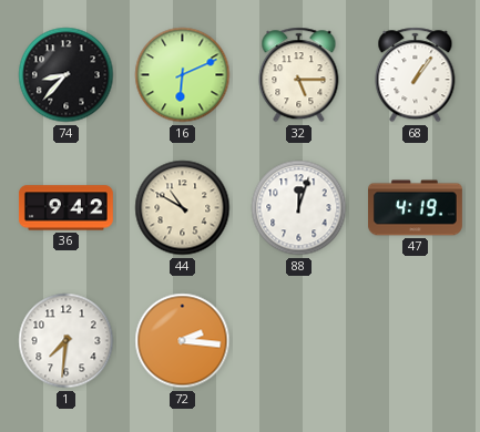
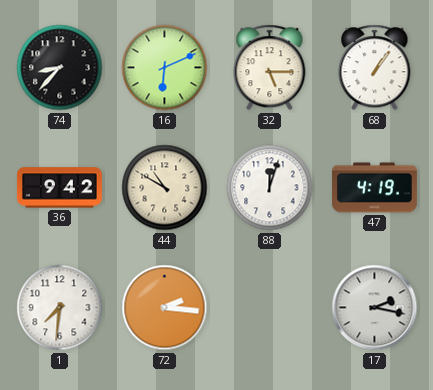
17: none -> 2:17
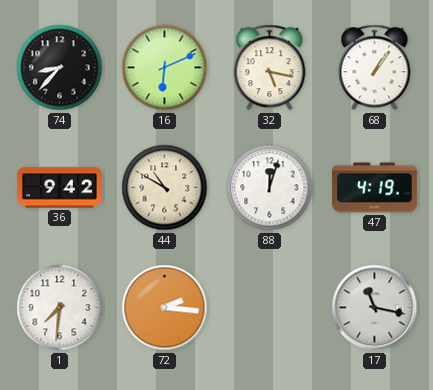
32: 5:15 -> 5:17
17: 2:17 -> 11:17
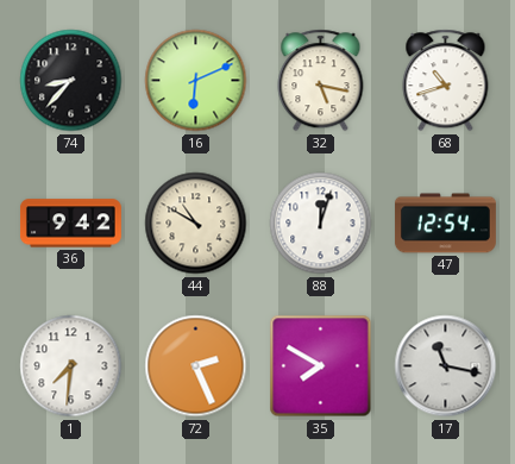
68: 1:06 -> 10:42
47: 4:19 -> 12:54
72: 2:16 -> 2:26
35: none -> 7:50
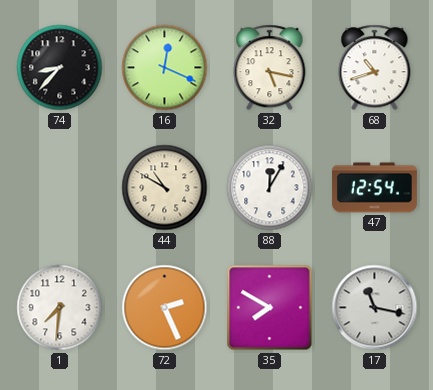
16: 6:11 -> 12:19
36: 9:42 -> none
88: 12:03 -> 12:05
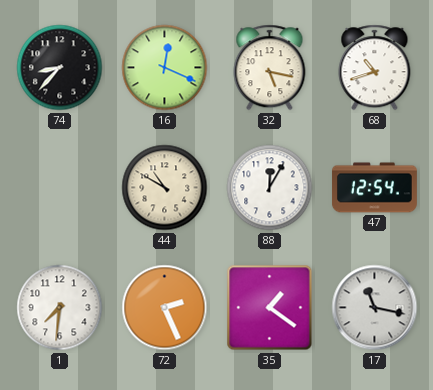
35: 7:50 -> 1:21
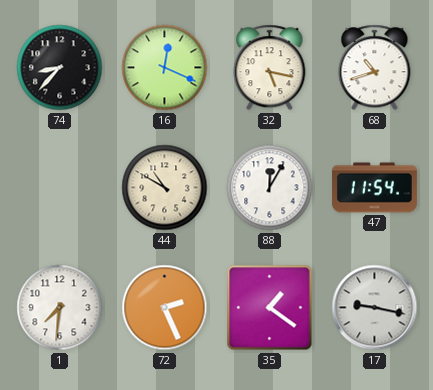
47: 12:54 -> 11:54
17: 11:17 -> 9:17
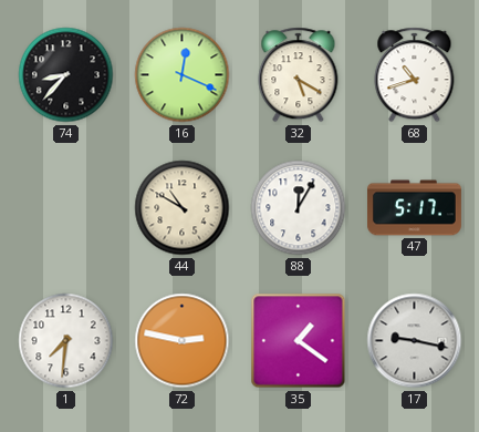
32: 5:17 -> 5:20
47: 11:54 -> 5:17
72: 2:26 -> 2:47
